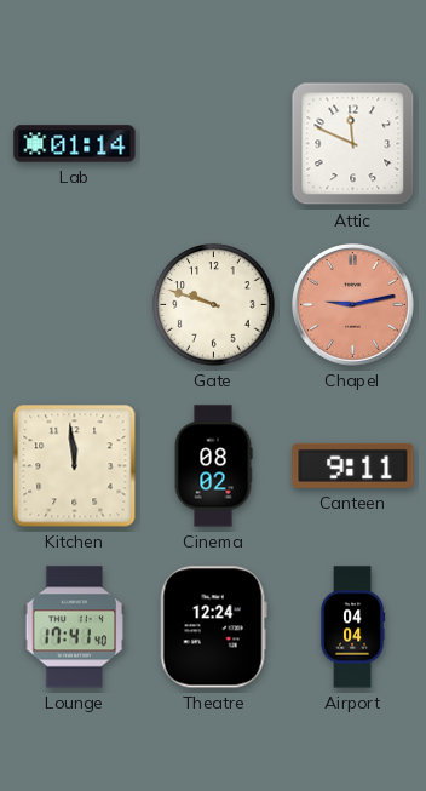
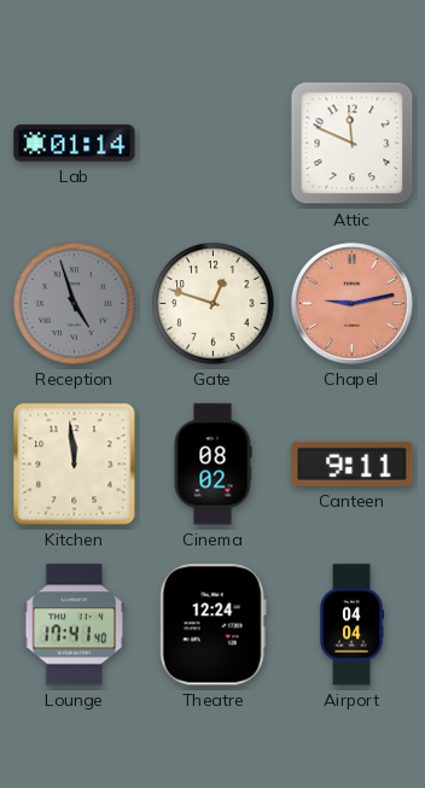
Reception: none -> 4:57
Gate: 9:48 -> 12:48
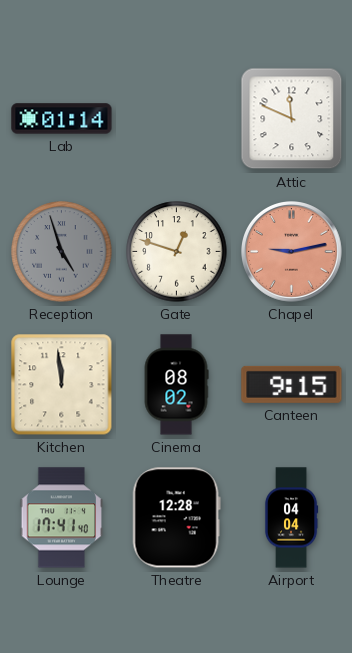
Canteen: 9:11 -> 9:15
Theatre: 12:24 -> 12:28
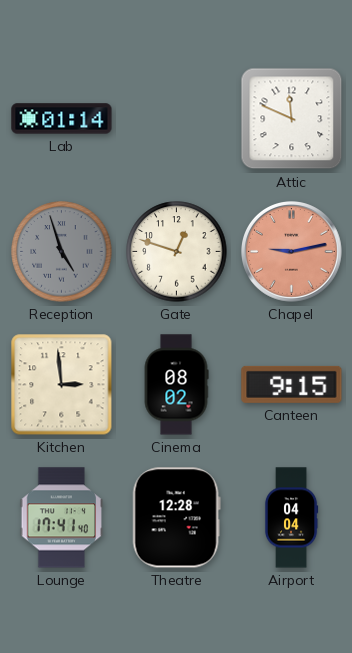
Kitchen: 11:59 -> 2:59
